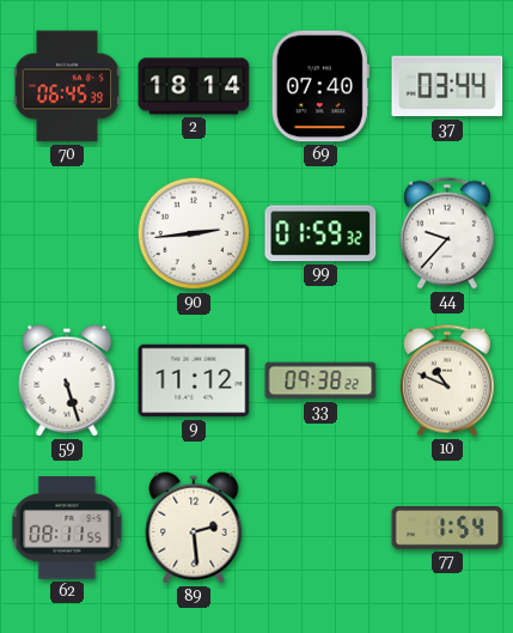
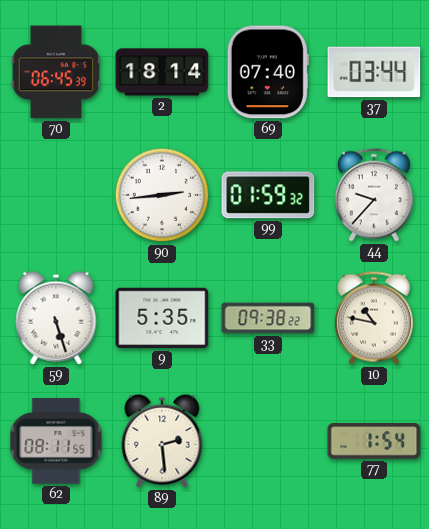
9: 11:12 -> 5:35
10: 10:49 -> 10:47
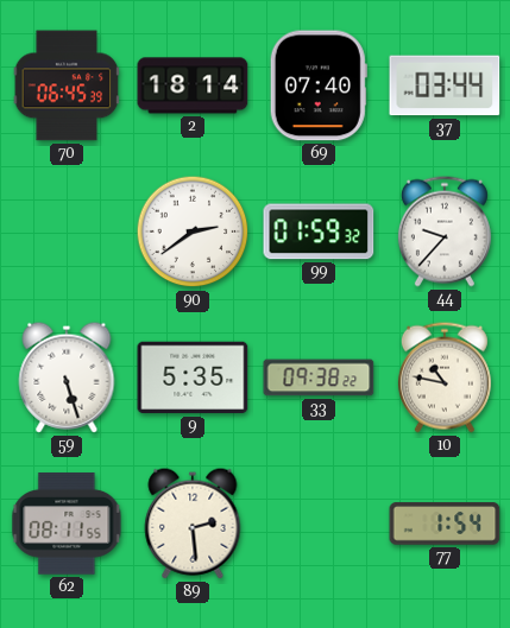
90: 2:44 -> 2:39
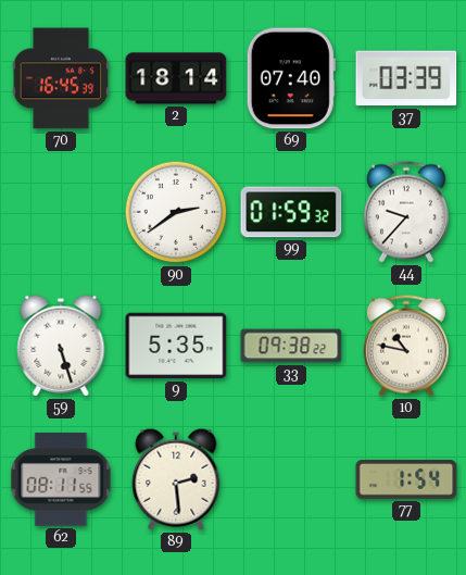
70: 06:45 -> 16:45
37: 03:44 -> 03:39
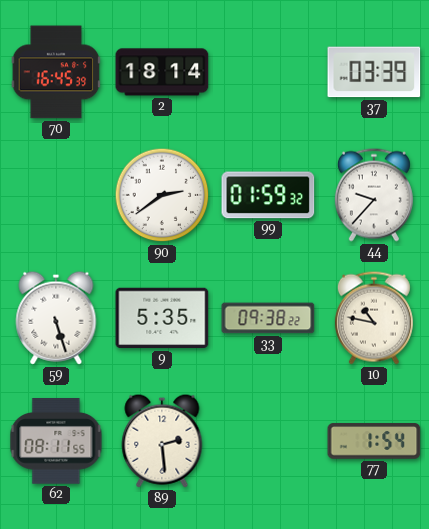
69: 07:40 -> none
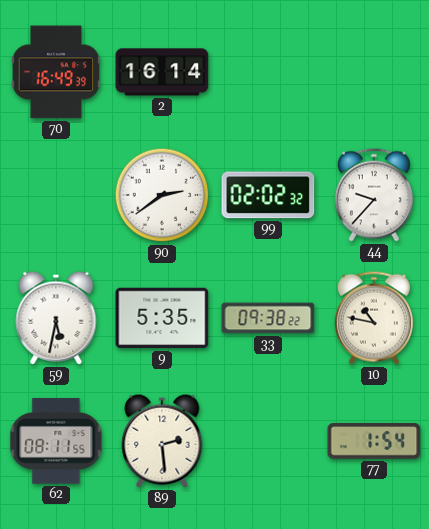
70: 16:45 -> 16:49
2: 18:14 -> 16:14
37: 03:39 -> none
99: 01:59 -> 02:02
59: 5:27 -> 5:32
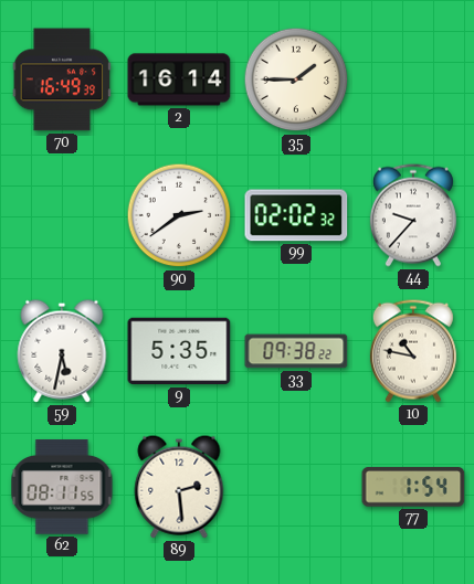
35: none -> 1:45
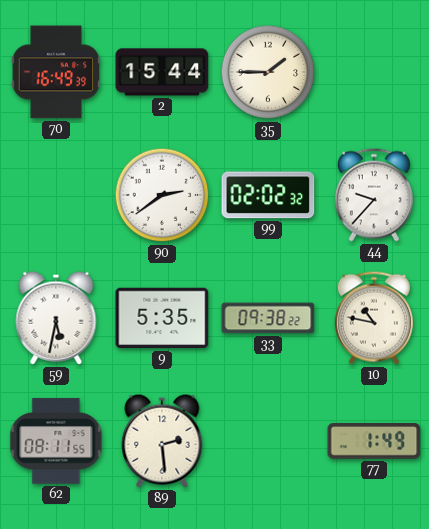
2: 16:14 -> 15:44
77: 1:54 -> 1:49
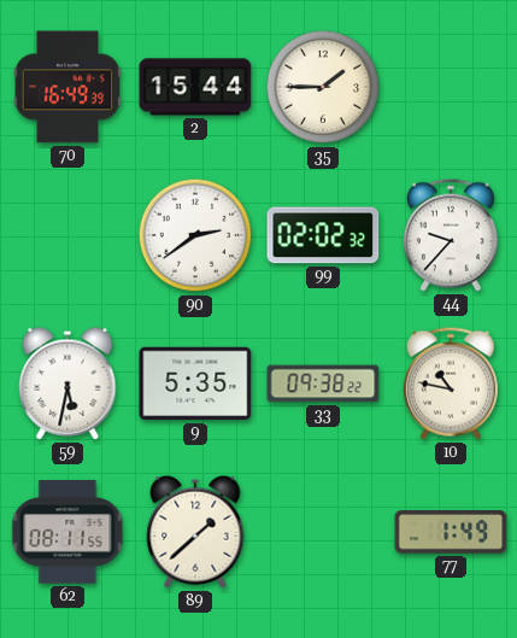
89: 2:29 -> 1:38
